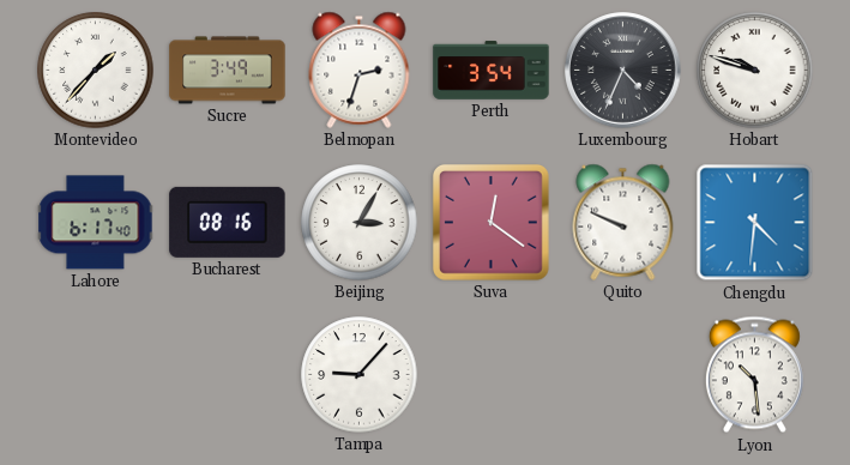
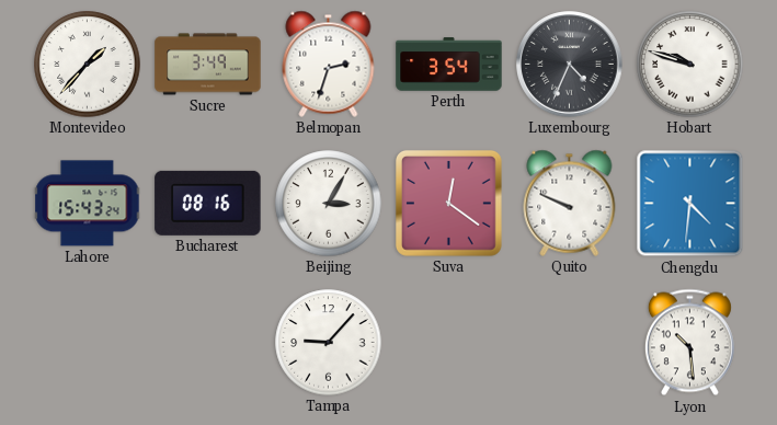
Lahore: 6:17 -> 15:43
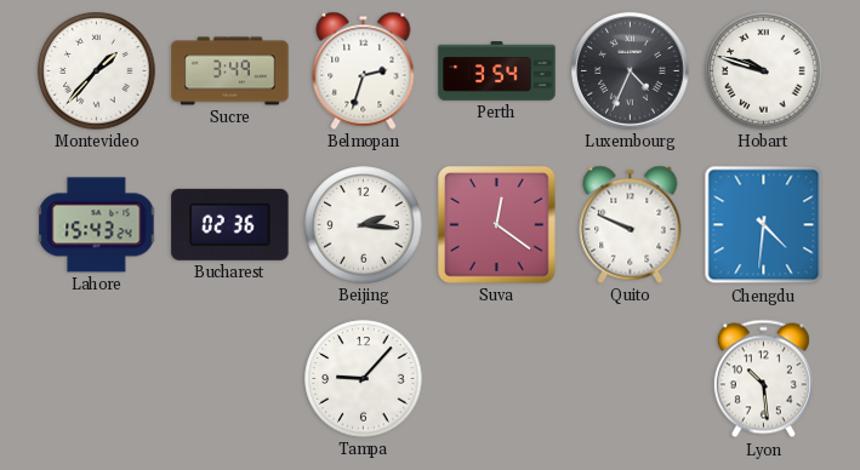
Bucharest: 08:16 -> 02:36
Beijing: 3:05 -> 2:16
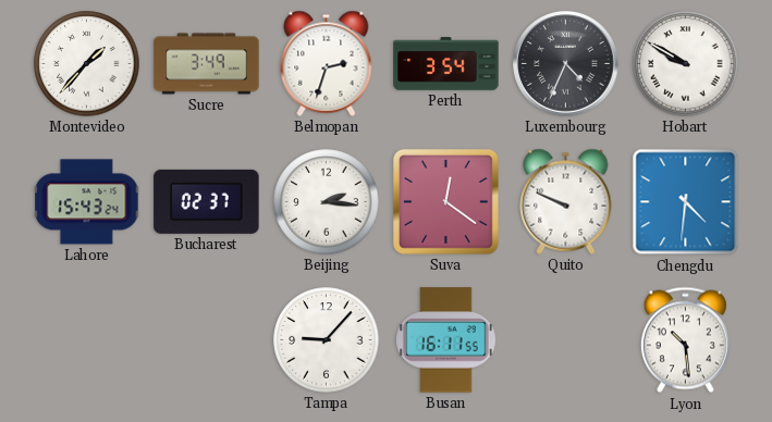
Hobart: 9:48 -> 9:50
Bucharest: 02:36 -> 02:37
Busan: none -> 16:11
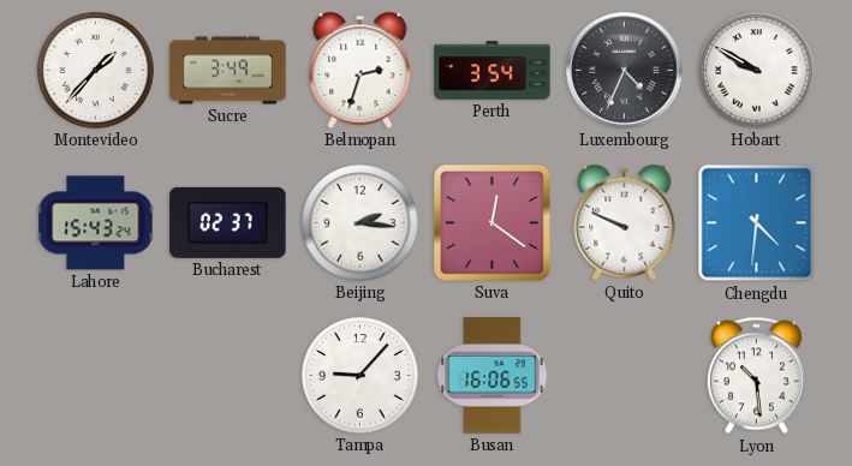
Busan: 16:11 -> 16:06
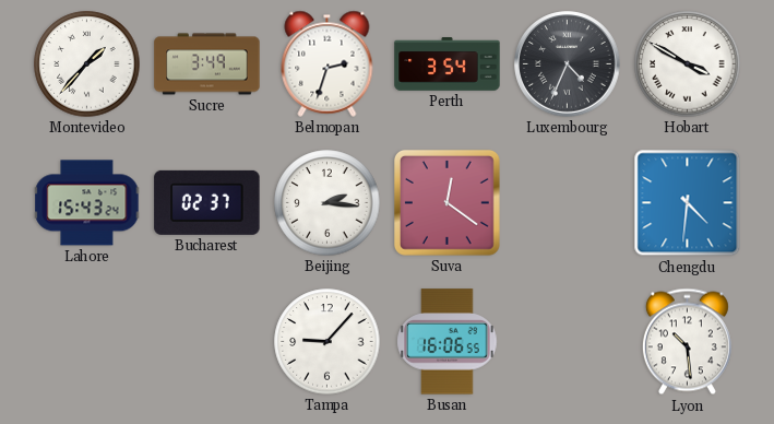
Hobart: 9:50 -> 3:50
Quito: 9:49 -> none
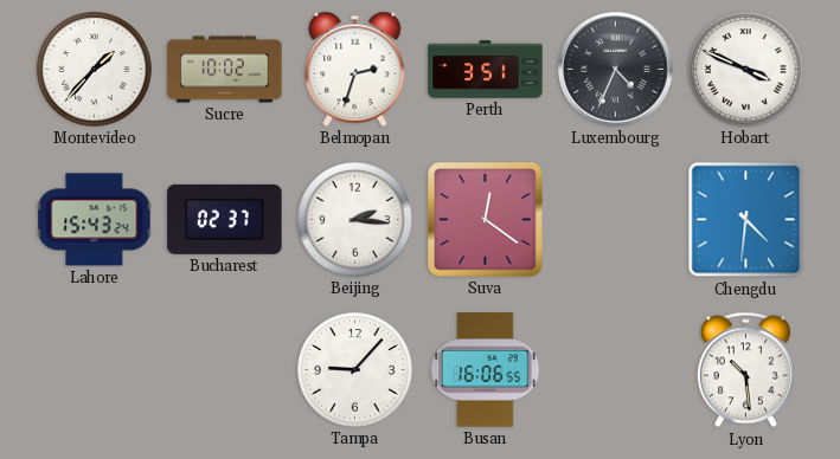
Sucre: 3:49 -> 10:02
Perth: 3:54 -> 3:51
Hobart: 3:50 -> 3:49
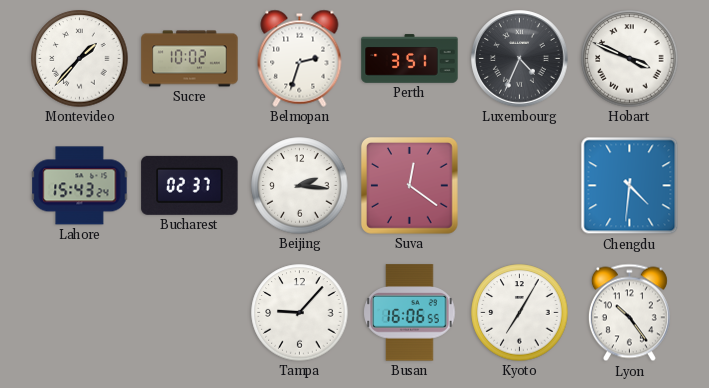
Kyoto: none -> 7:05
Lyon: 10:29 -> 10:24
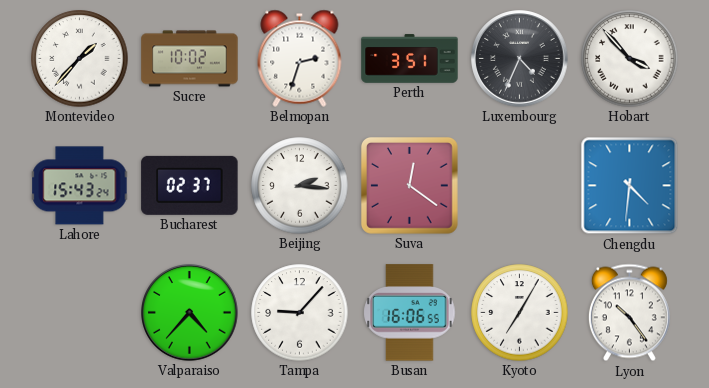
Hobart: 3:49 -> 3:53
Valparaiso: none -> 4:37
